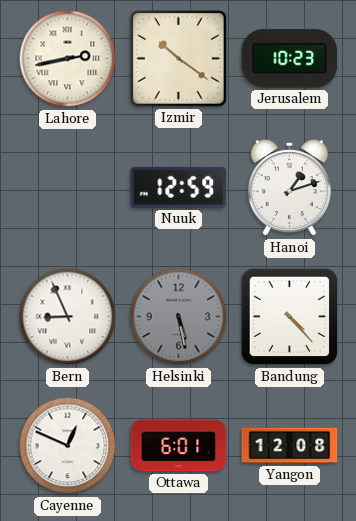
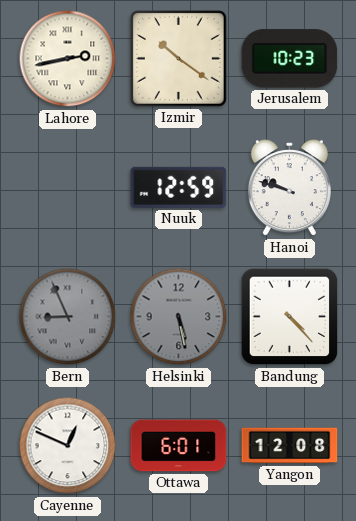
Hanoi: 1:12 -> 9:48
Bern dial: white -> grey
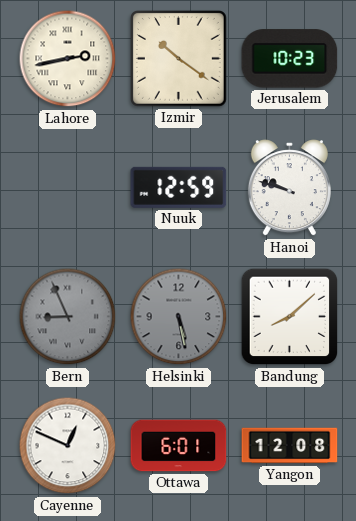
Bandung: 4:23 -> 8:08
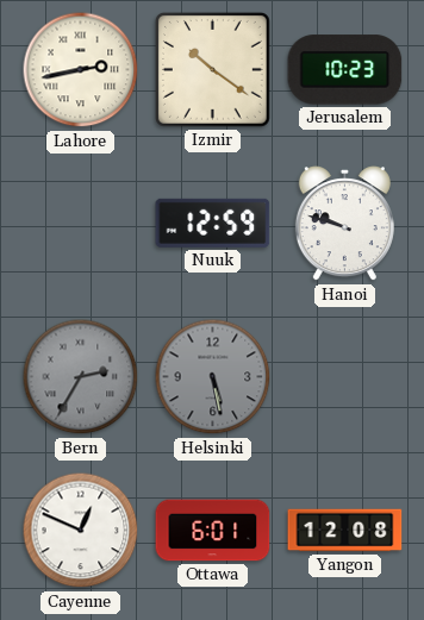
Bern: 8:56 -> 2:35
Bandung: 8:08 -> none
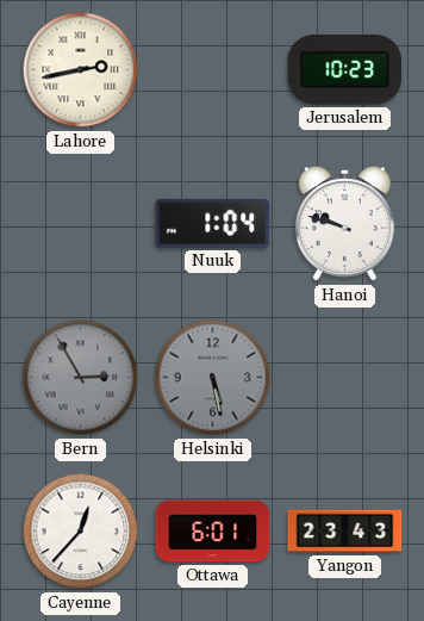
Izmir: 10:21 -> none
Nuuk: 12:59 -> 1:04
Bern: 2:35 -> 2:55
Cayenne: 12:49 -> 12:37
Yangon: 12:08 -> 23:43
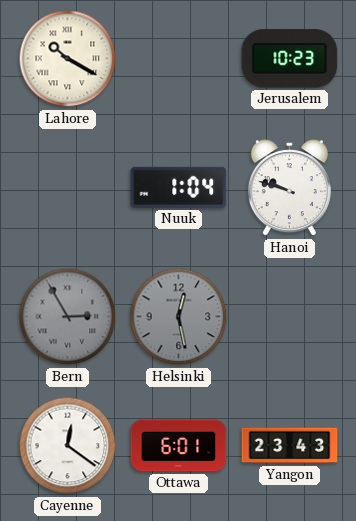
Lahore: 2:43 -> 10:20
Helsinki: 5:28 -> 12:28
Cayenne: 12:37 -> 12:21
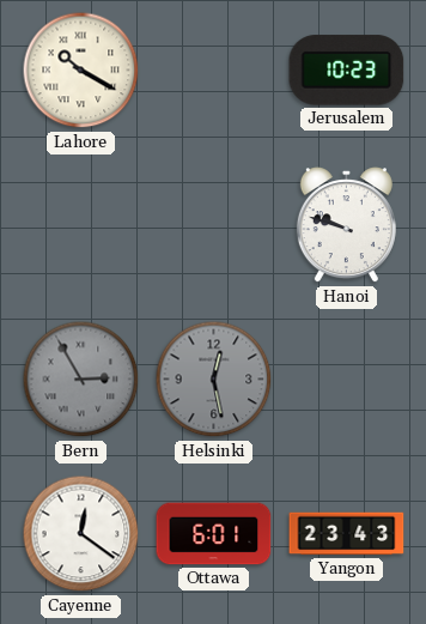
Nuuk: 1:04 -> none
